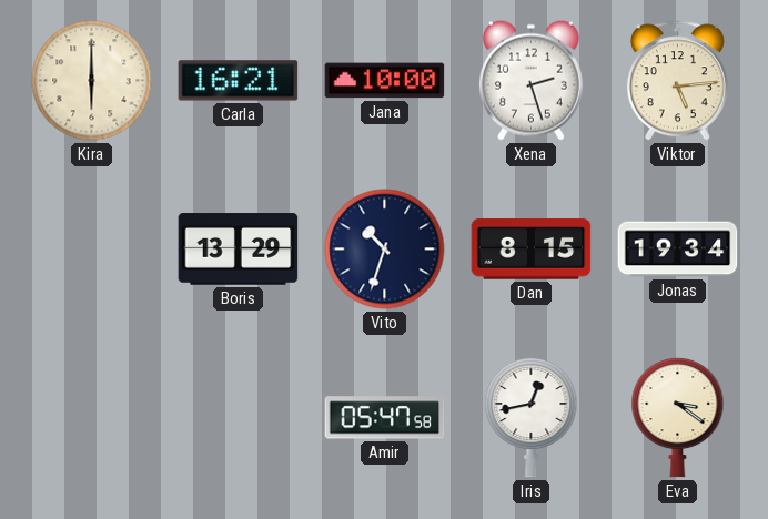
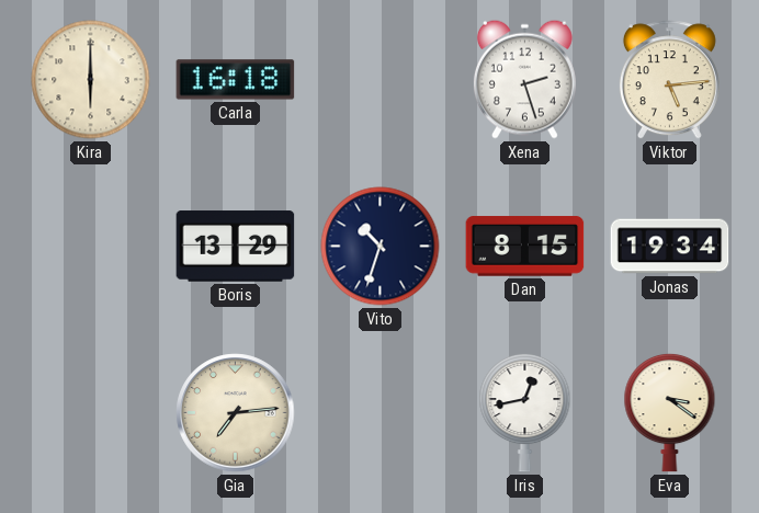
Carla: 16:21 -> 16:18
Jana: 10:00 -> none
Gia: none -> 7:14
Amir: 05:47 -> none
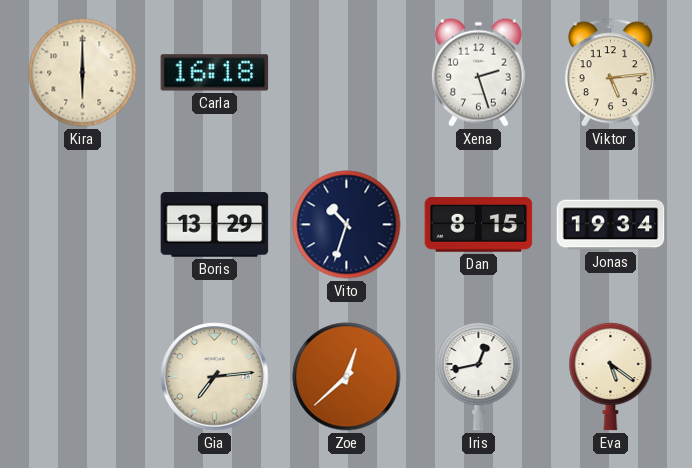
Zoe: none -> 12:38
Eva: 3:21 -> 5:21
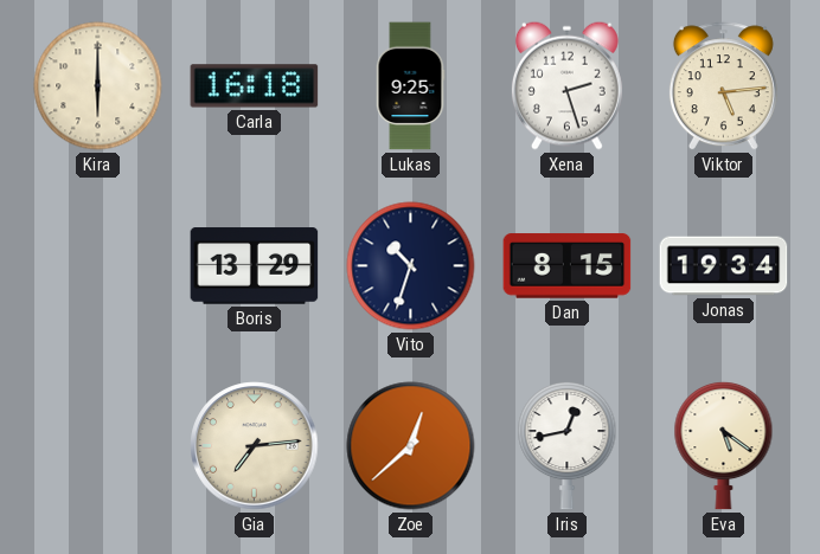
Lukas: none -> 9:25
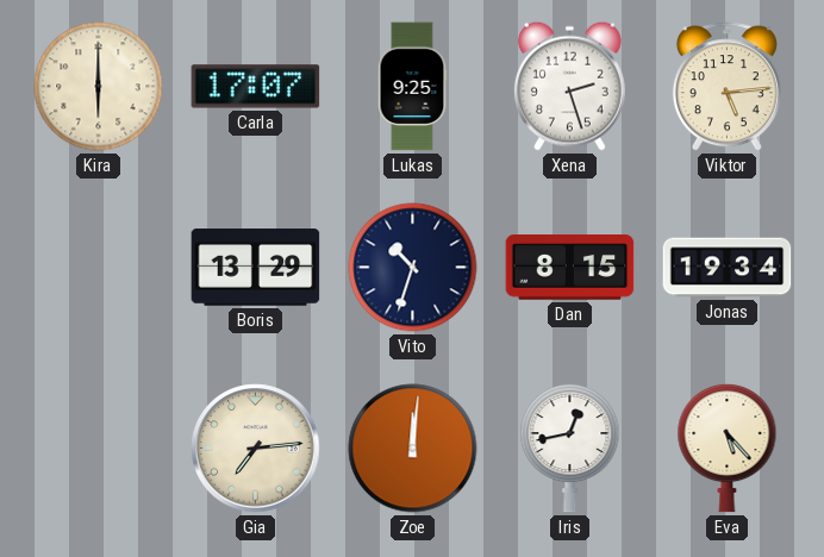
Carla: 16:18 -> 17:07
Zoe: 12:38 -> 12:01
Eva: 5:21 -> 5:23
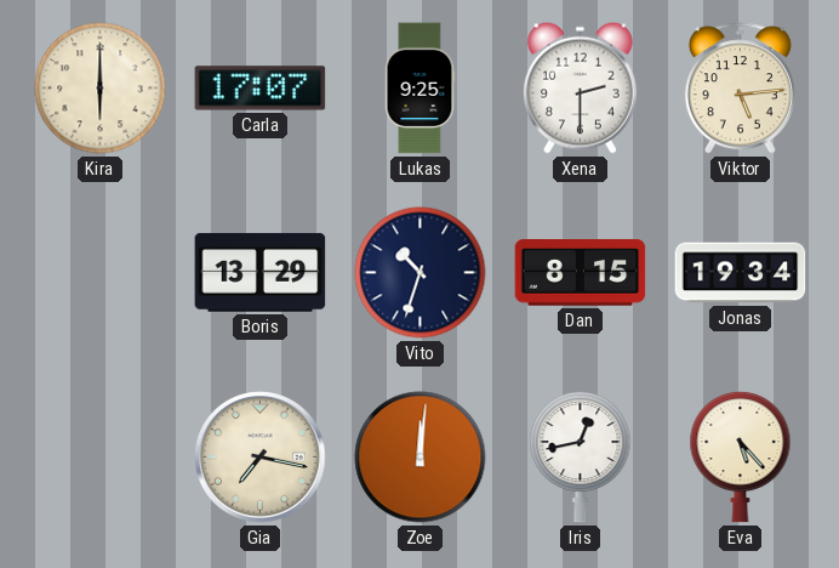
Xena: 2:27 -> 2:30
Gia: 7:14 -> 7:17
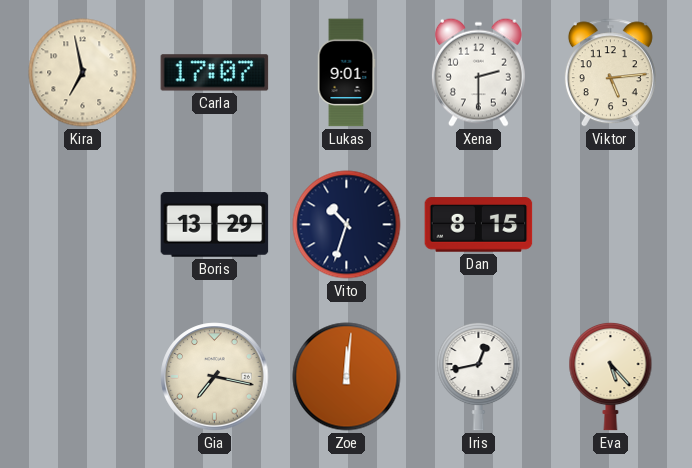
Kira: 6:00 -> 6:58
Lukas: 9:25 -> 9:01
Jonas: 19:34 -> none
